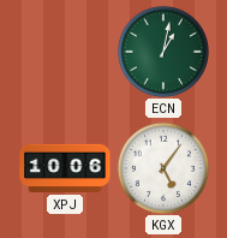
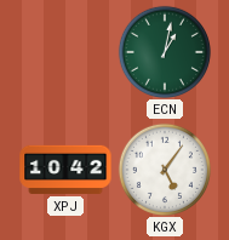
XPJ: 10:06 -> 10:42
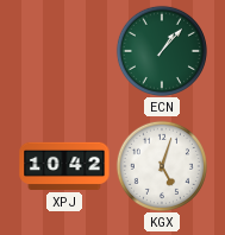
ECN: 1:02 -> 1:07
KGX: 5:06 -> 5:03
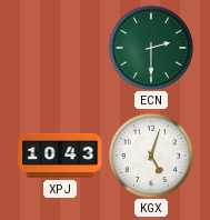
ECN: 1:07 -> 2:30
XPJ: 10:42 -> 10:43
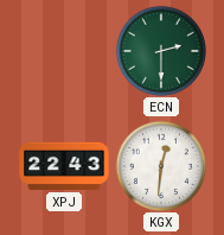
XPJ: 10:43 -> 22:43
KGX: 5:03 -> 12:31
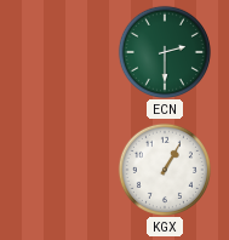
XPJ: 22:43 -> none
KGX: 12:31 -> 1:05
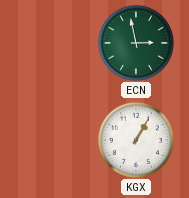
ECN: 2:30 -> 2:58
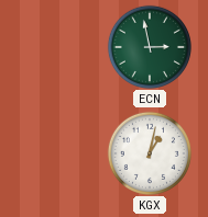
KGX: 1:05 -> 1:02
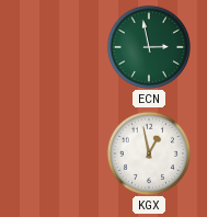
KGX: 1:02 -> 12:58
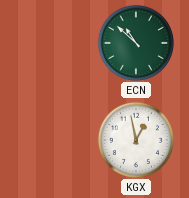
ECN: 2:58 -> 10:52
